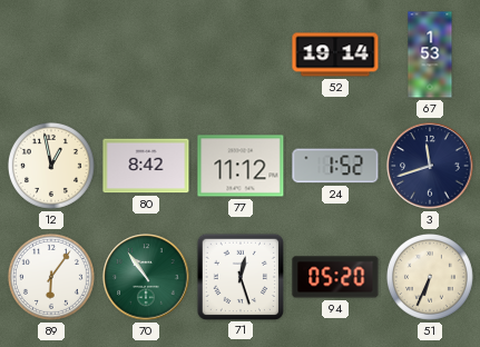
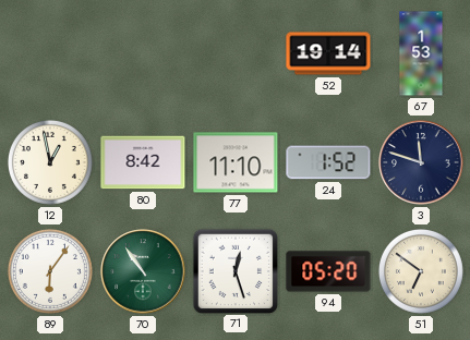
77: 11:12 -> 11:10
3: 11:42 -> 11:48
51: 6:34 -> 6:51
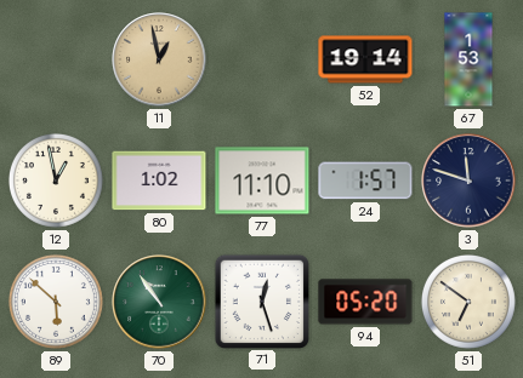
11: none -> 12:58
80: 8:42 -> 1:02
24: 1:52 -> 1:57
89: 6:06 -> 5:52
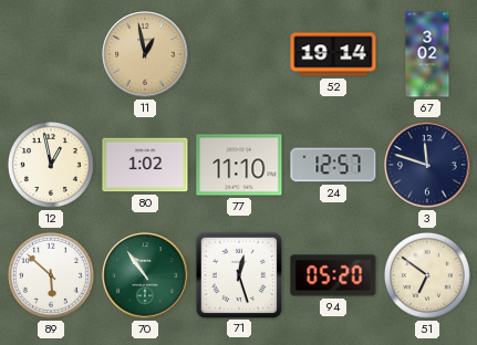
67: 1:53 -> 3:02
24: 1:57 -> 12:57
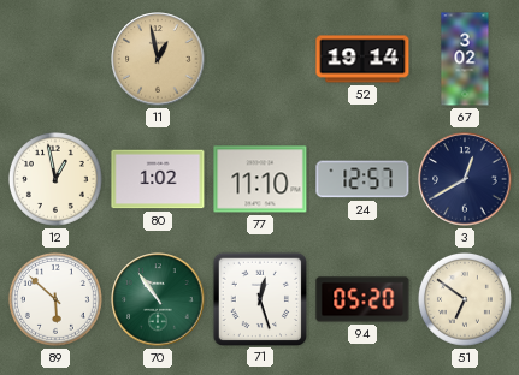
3: 11:48 -> 12:40
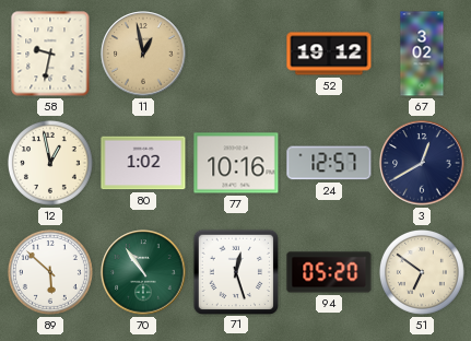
58: none -> 9:32
52: 19:14 -> 19:12
77: 11:10 -> 10:16
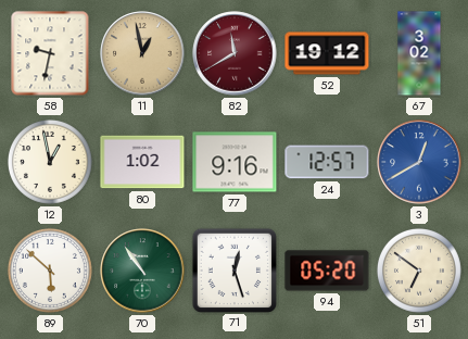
82: none -> 11:40
77: 10:16 -> 9:16
3 dial: navy -> blue
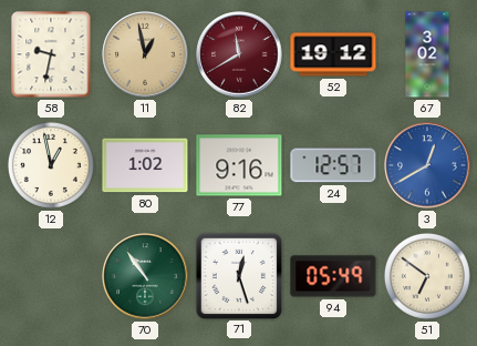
89: 5:52 -> none
94: 05:20 -> 05:49
